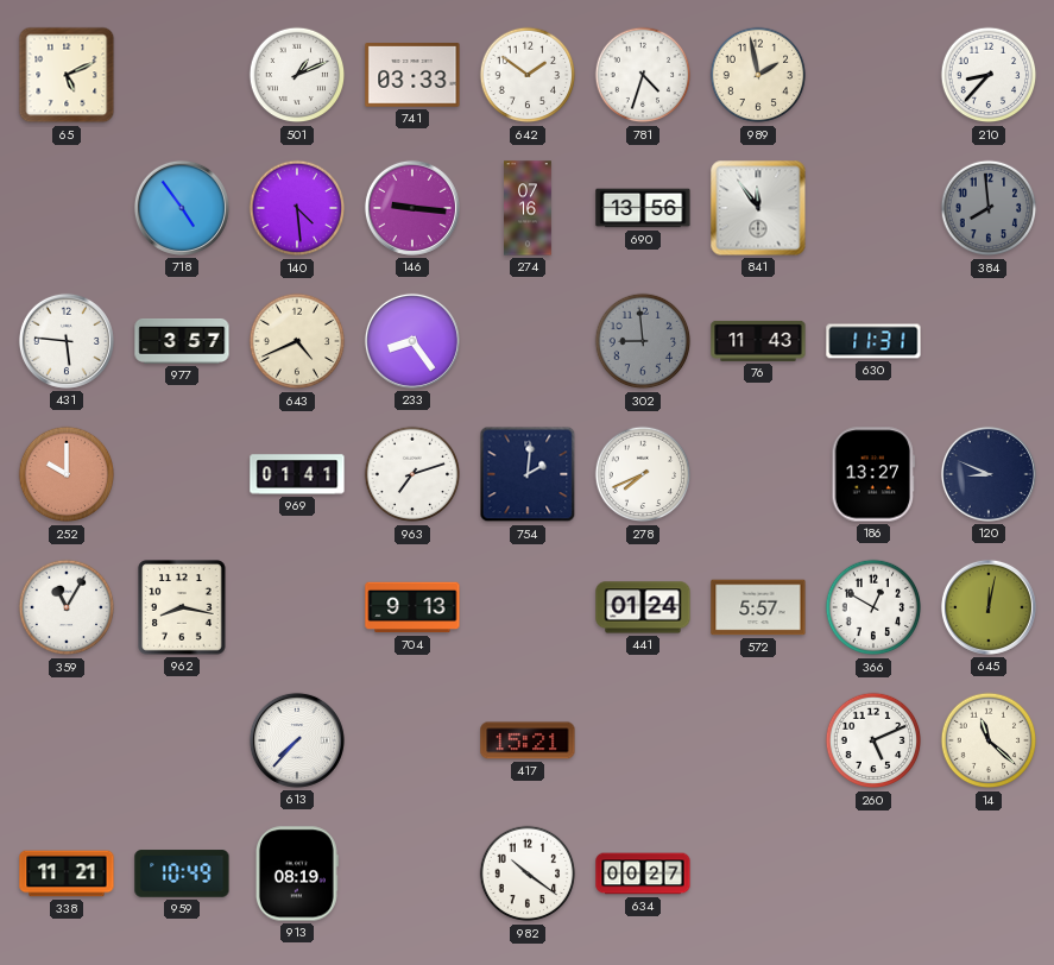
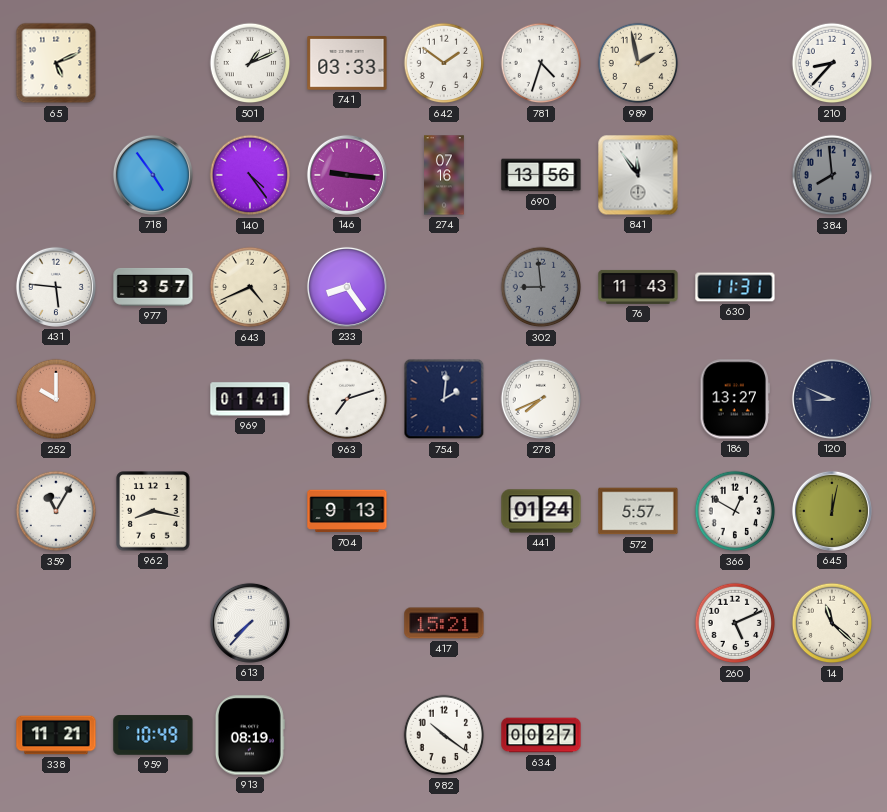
140: 4:29 -> 4:24
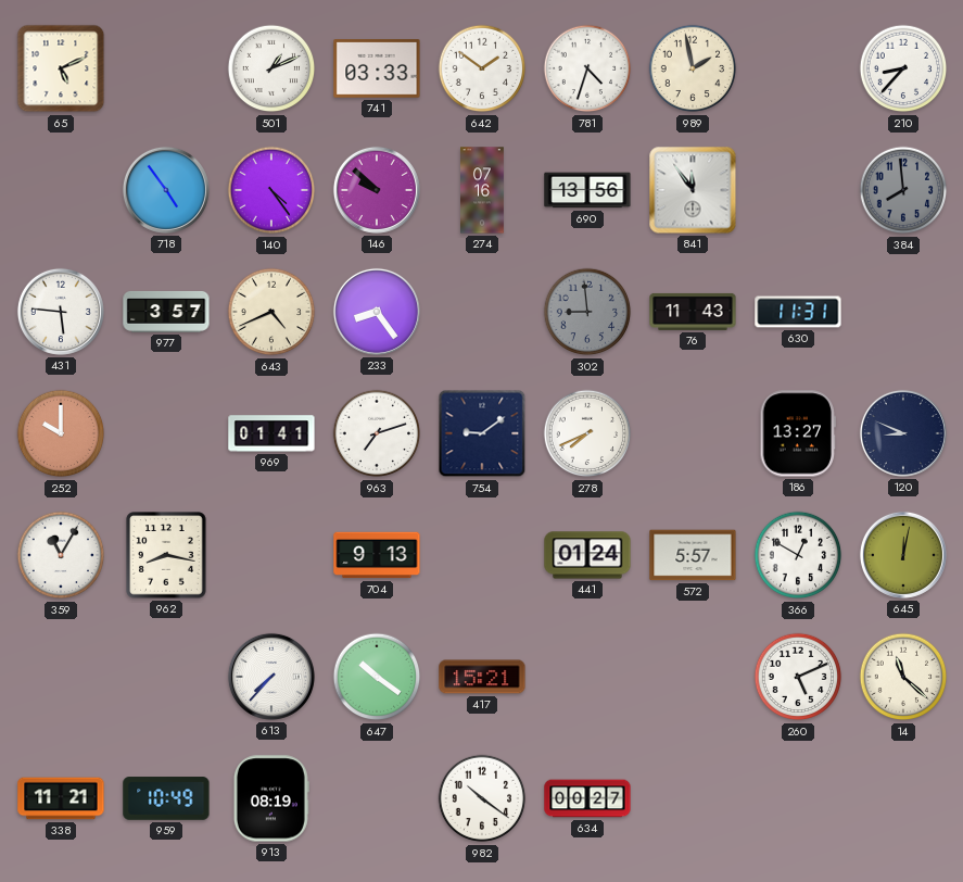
146: 9:16 -> 9:52
754: 2:01 -> 9:09
647: none -> 10:21
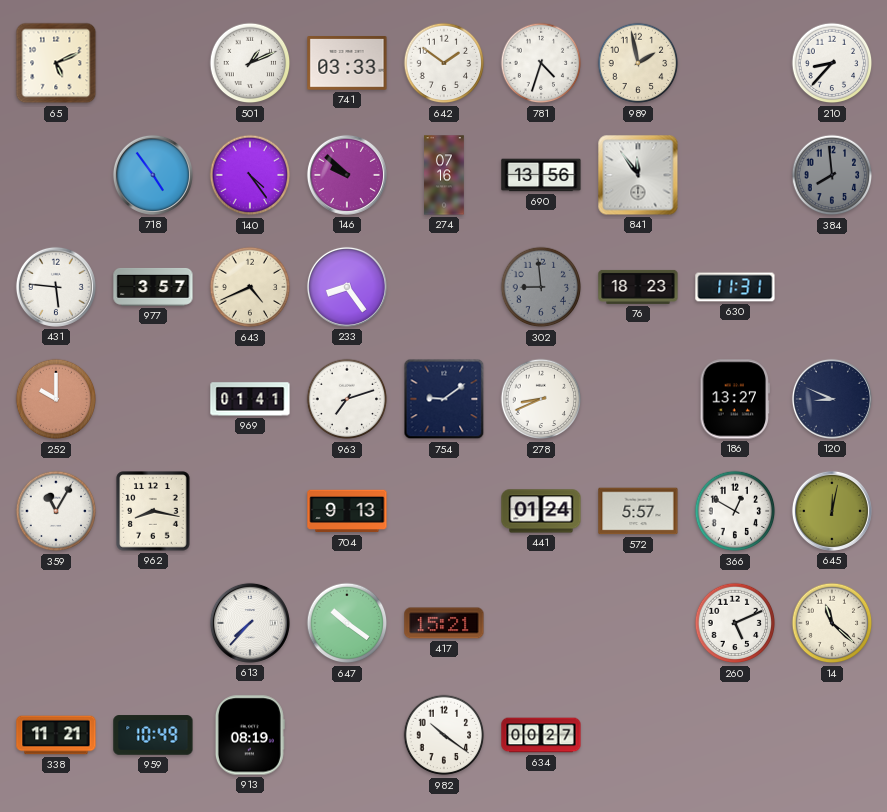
76: 11:43 -> 18:23
278: 7:41 -> 8:41
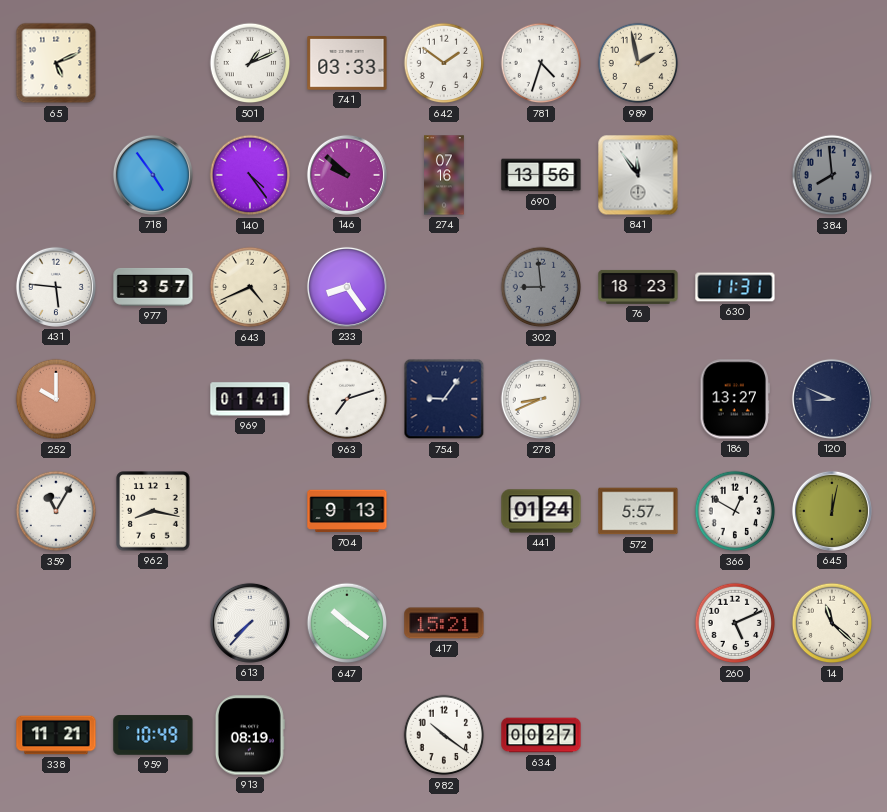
210: 8:37 -> none
754: 9:09 -> 9:06
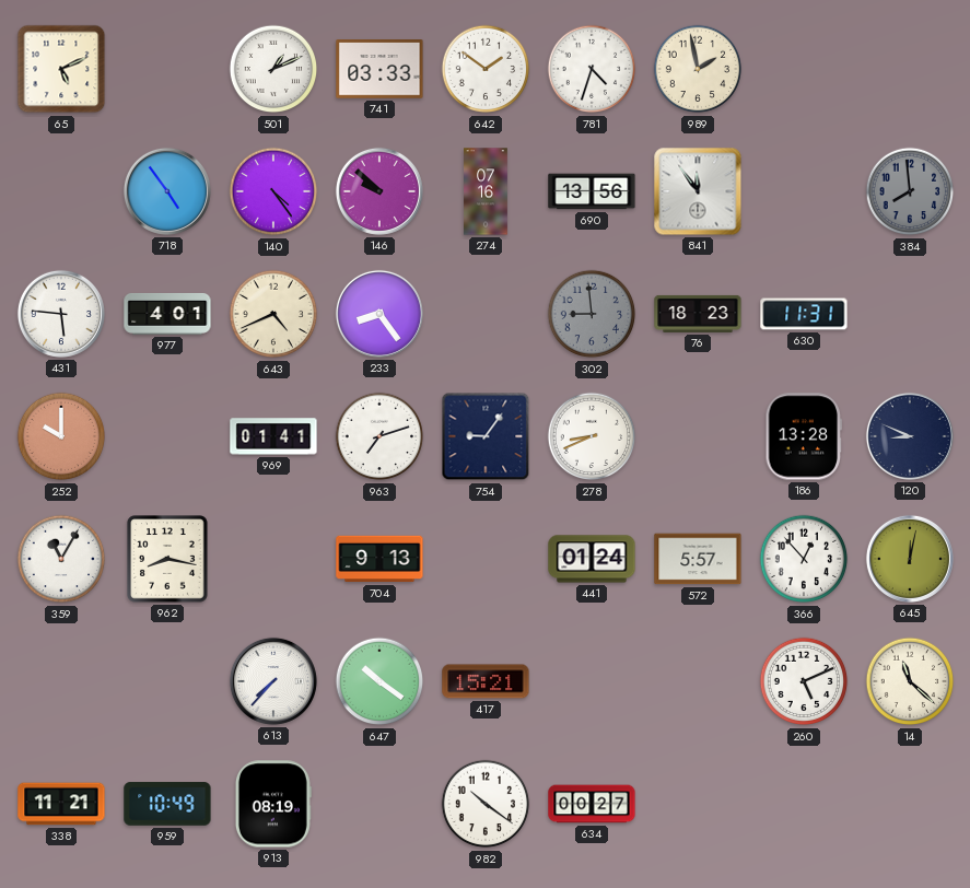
977: 3:57 -> 4:01
186: 13:27 -> 13:28
366: 12:50 -> 12:53
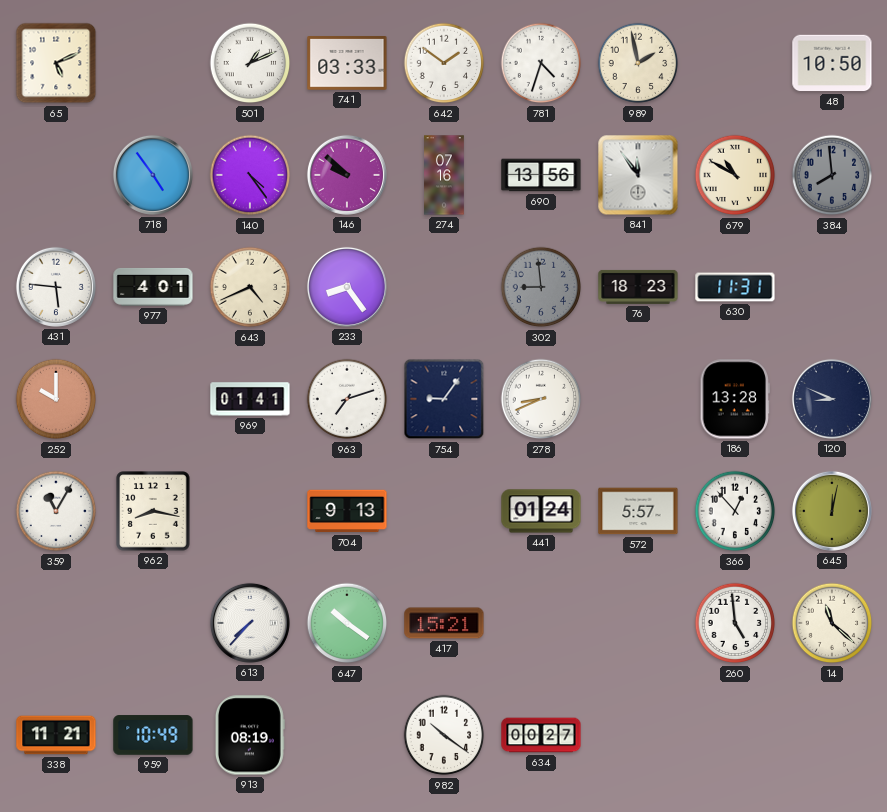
48: none -> 10:50
679: none -> 10:50
260: 5:11 -> 4:59
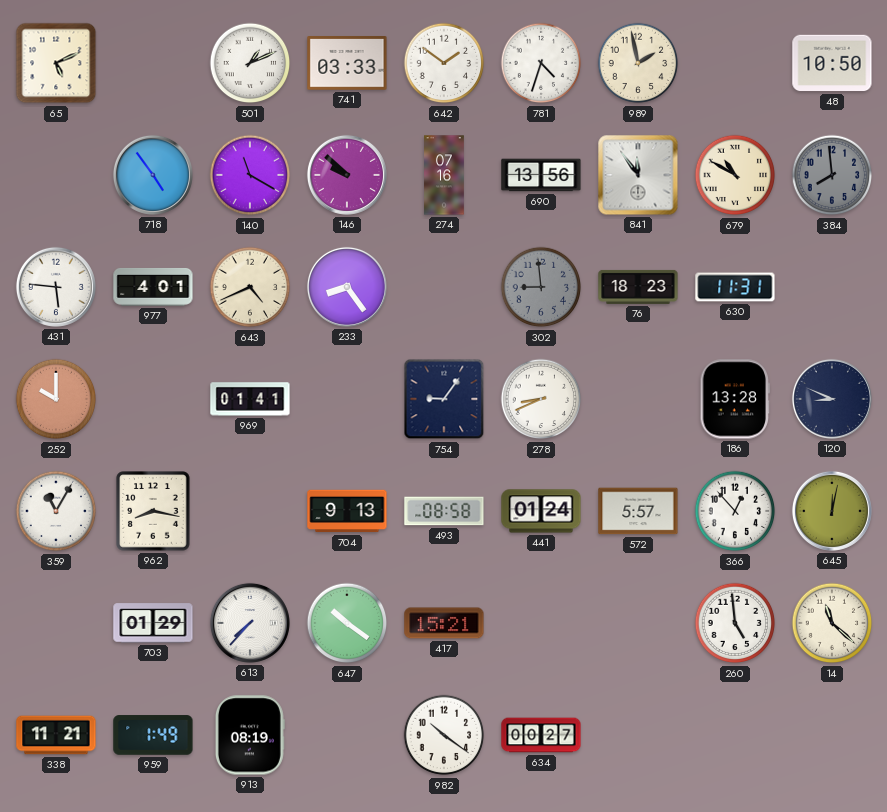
140: 4:24 -> 11:20
963: 7:12 -> none
493: none -> 08:58
703: none -> 01:29
959: 10:49 -> 1:49
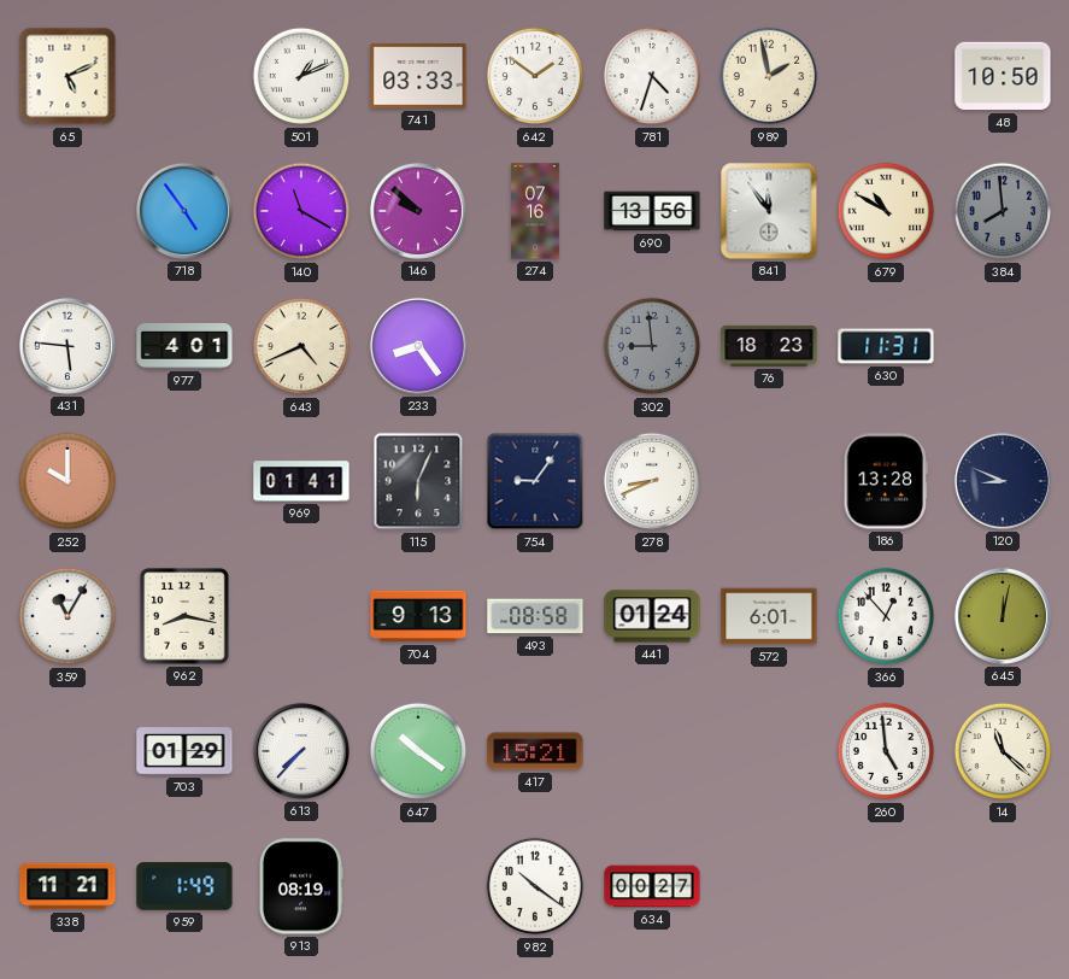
115: none -> 6:04
572: 5:57 -> 6:01
